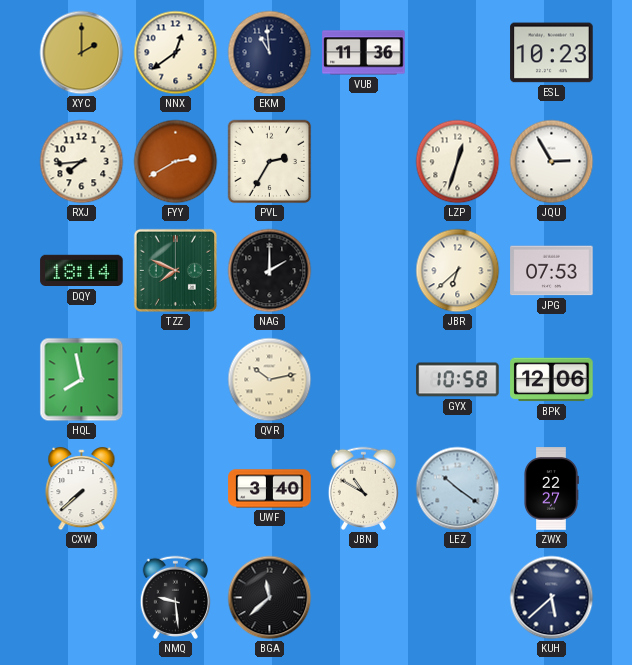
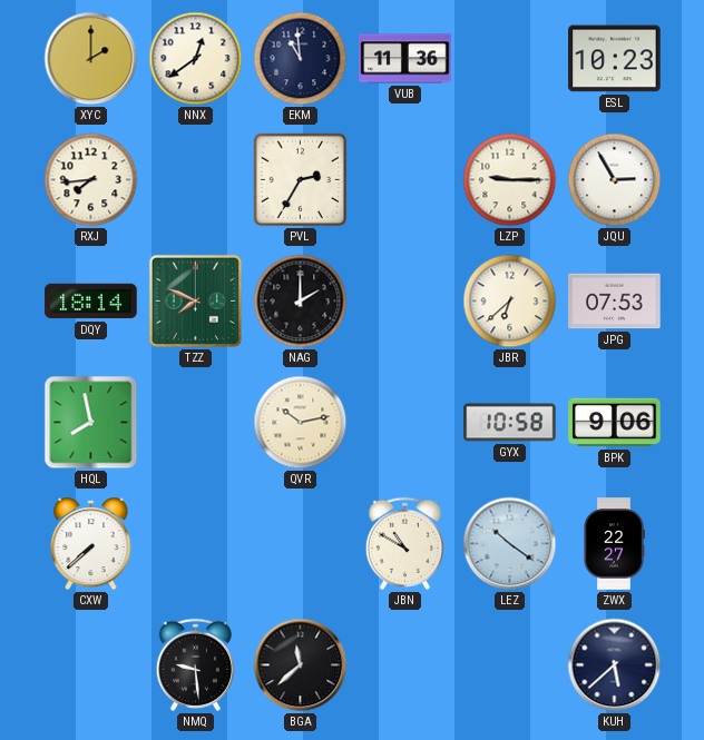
FYY: 2:40 -> none
LZP: 12:33 -> 9:15
BPK: 12:06 -> 9:06
UWF: 3:40 -> none
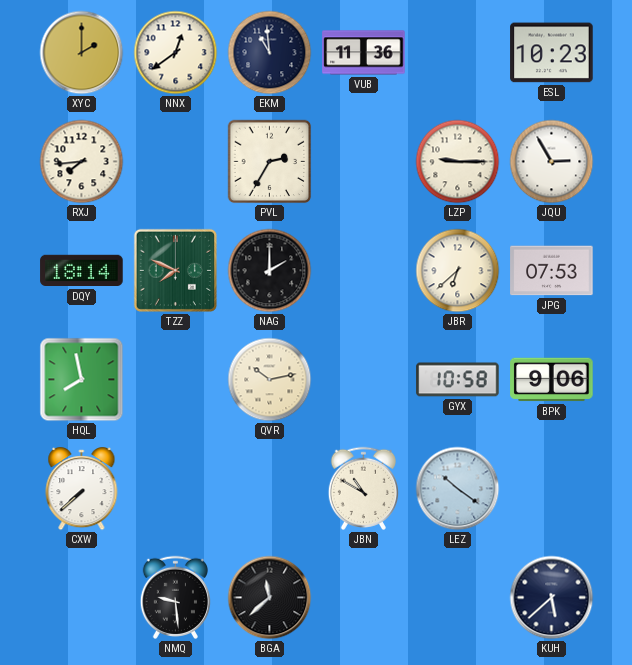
ZWX: 22:27 -> none
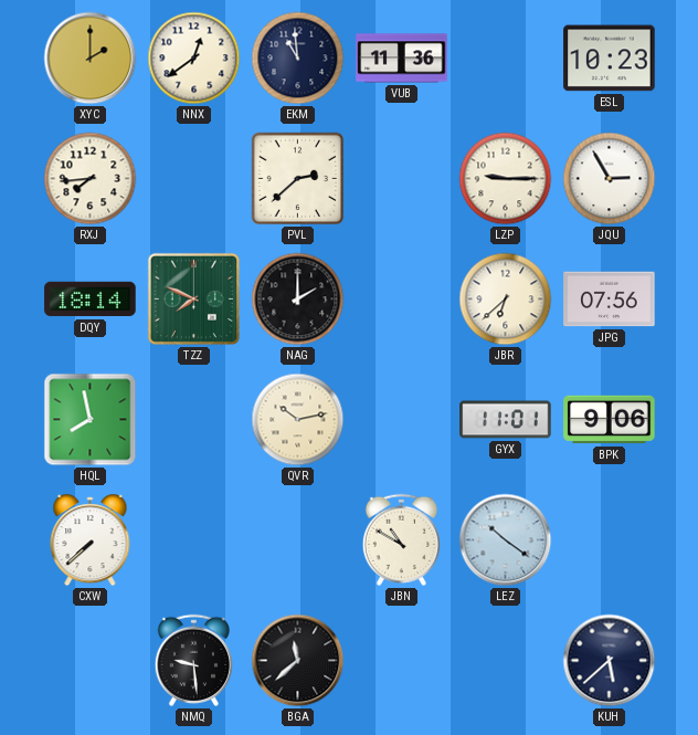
PVL: 2:35 -> 2:38
JPG: 07:53 -> 07:56
GYX: 10:58 -> 11:01
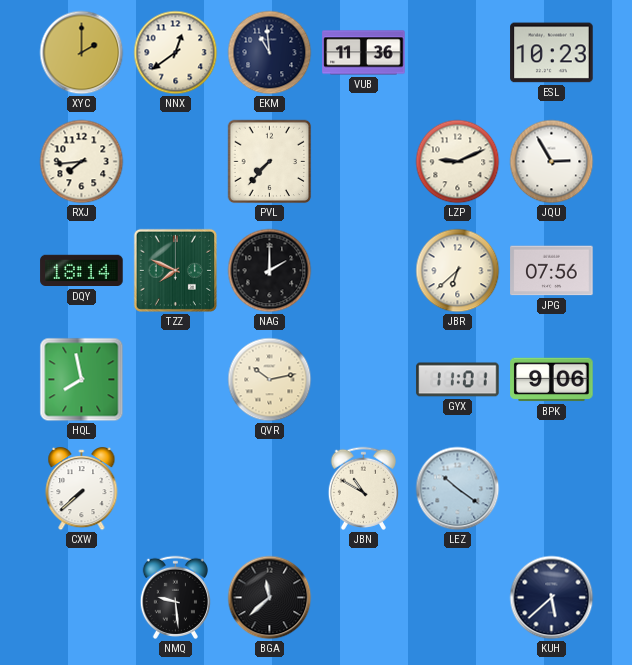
PVL: 2:38 -> 7:37
LZP: 9:15 -> 9:11
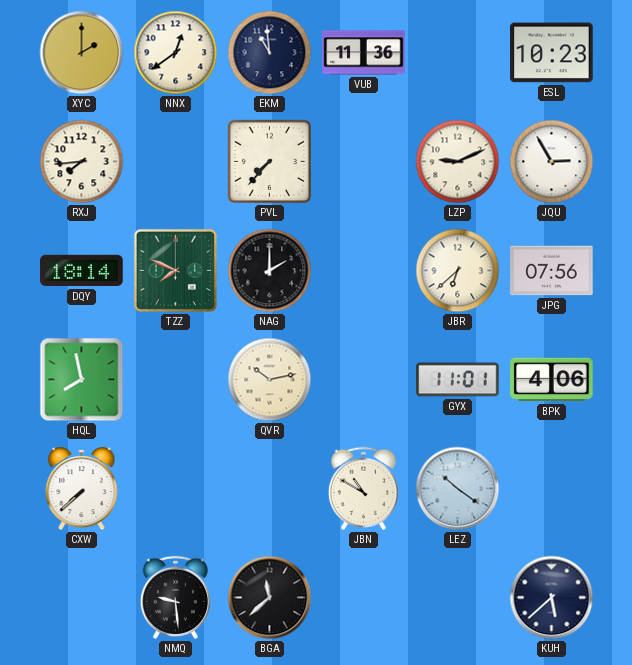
BPK: 9:06 -> 4:06
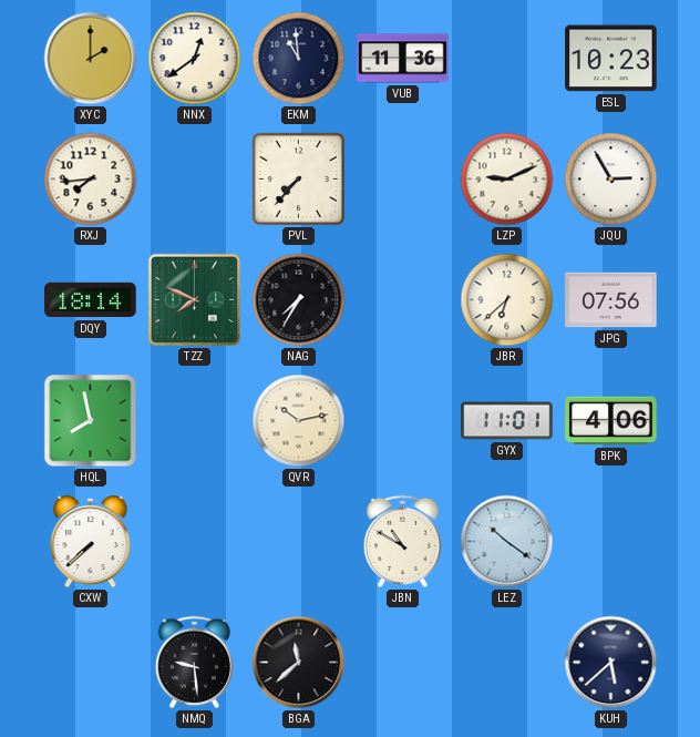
NAG: 2:00 -> 7:35
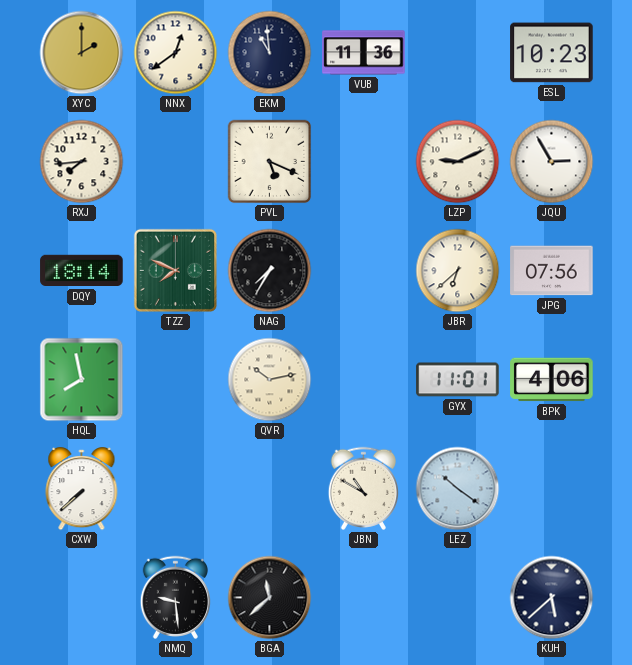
PVL: 7:37 -> 5:19
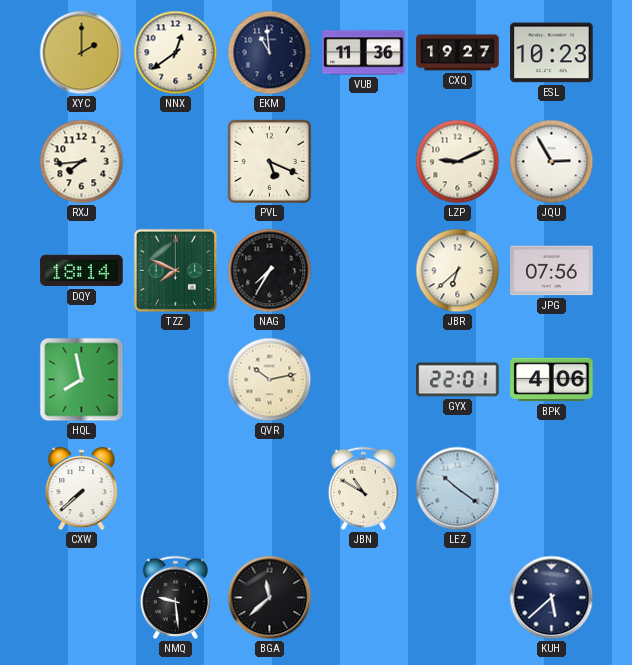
CXQ: none -> 19:27
GYX: 11:01 -> 22:01
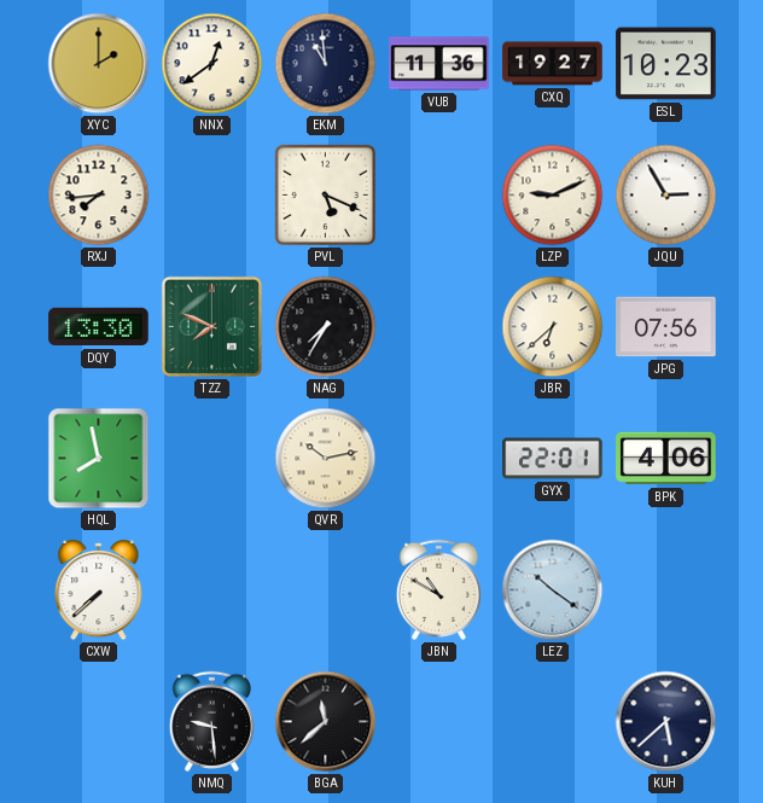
DQY: 18:14 -> 13:30
